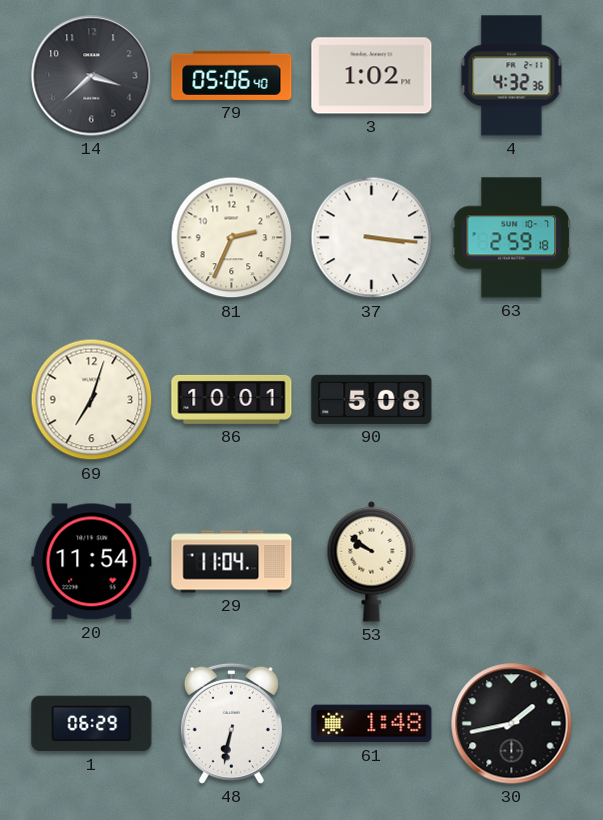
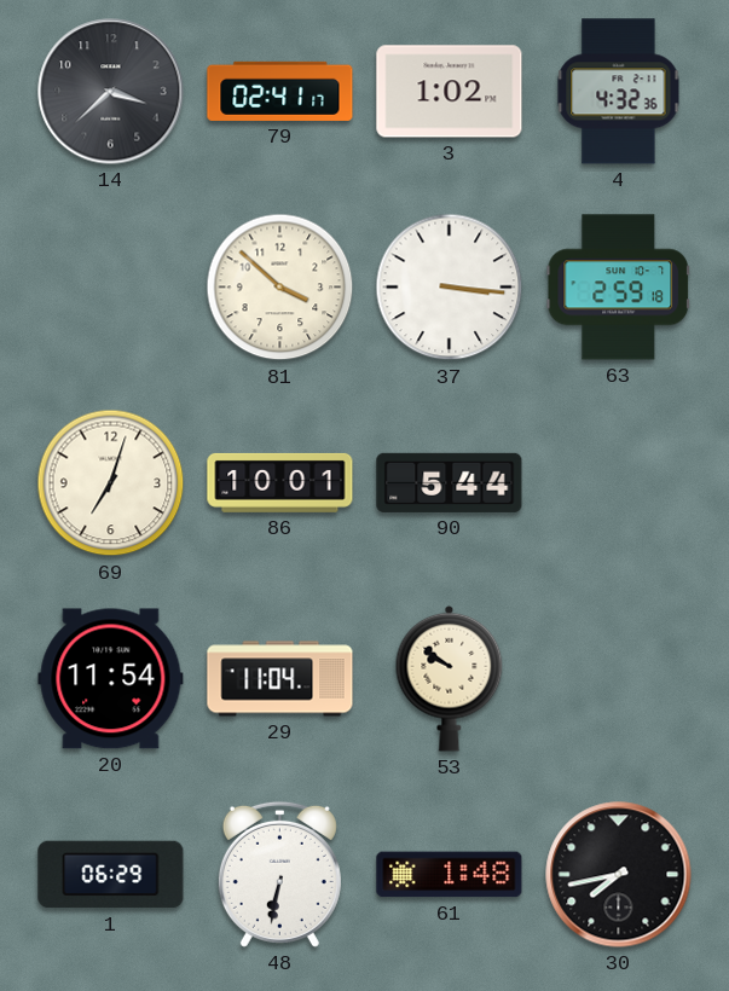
79: 05:06 -> 02:41
81: 2:34 -> 3:52
90: 5:08 -> 5:44
30: 1:43 -> 7:43
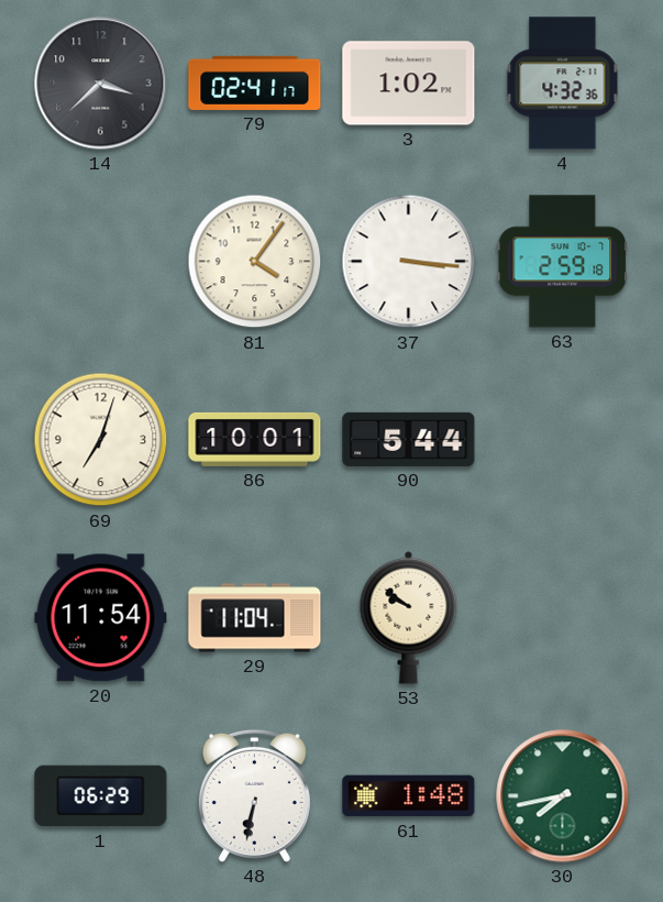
81: 3:52 -> 4:06
30 dial: black -> green
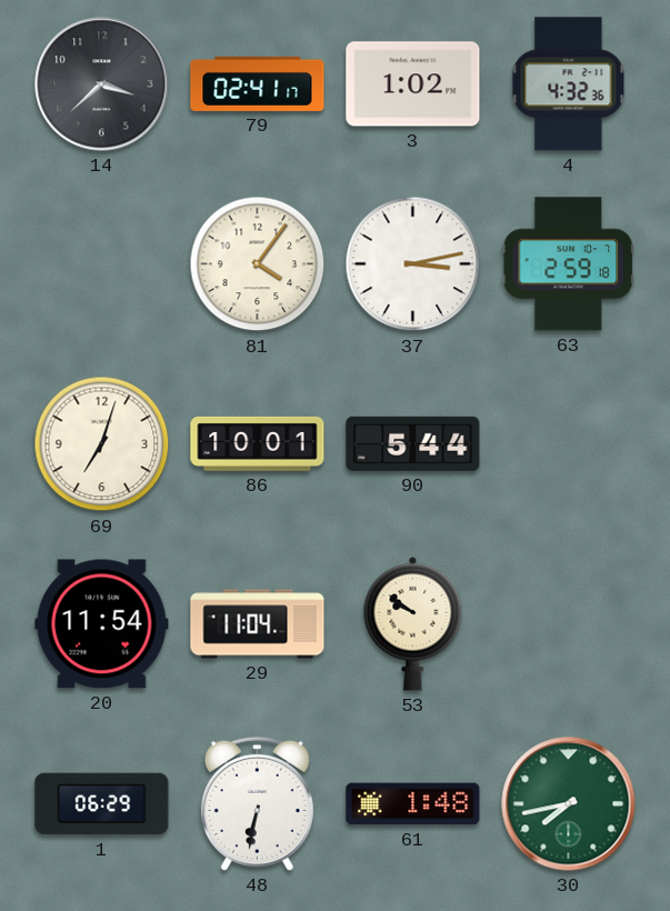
37: 3:16 -> 3:13
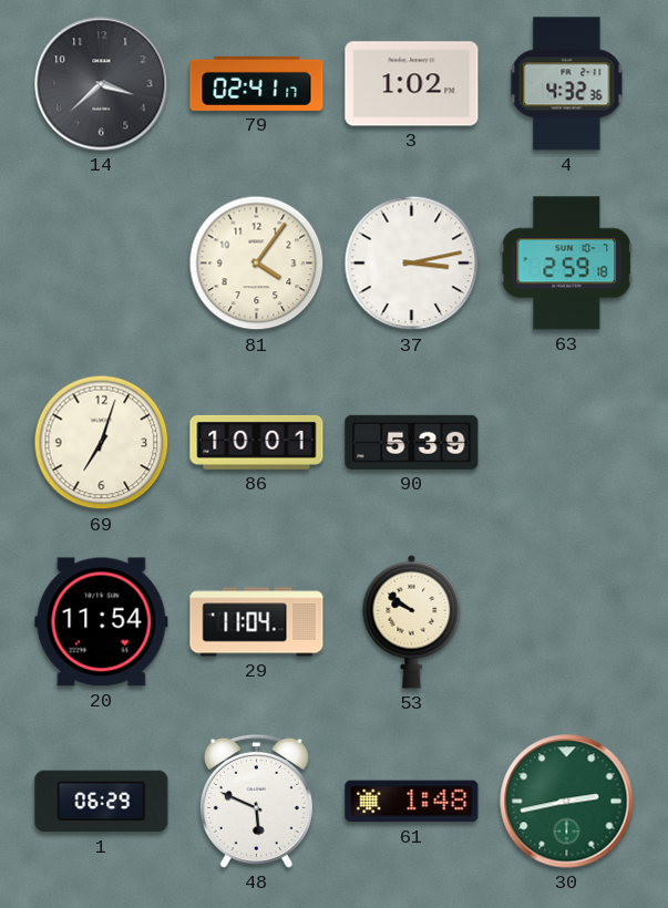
90: 5:44 -> 5:39
48: 6:32 -> 5:49
30: 7:43 -> 2:43
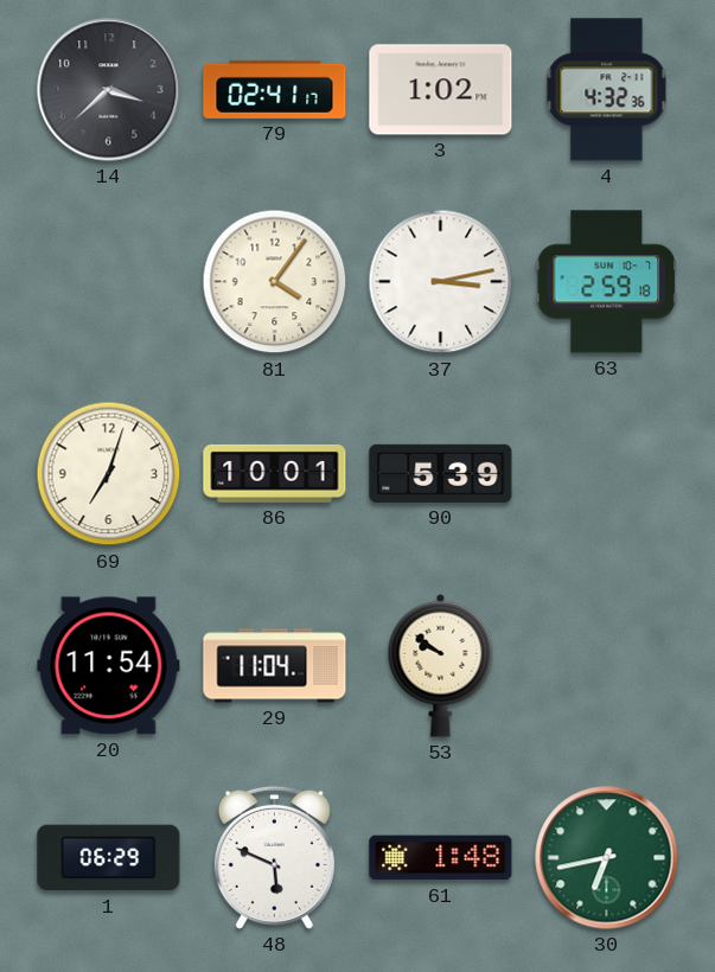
30: 2:43 -> 6:43
